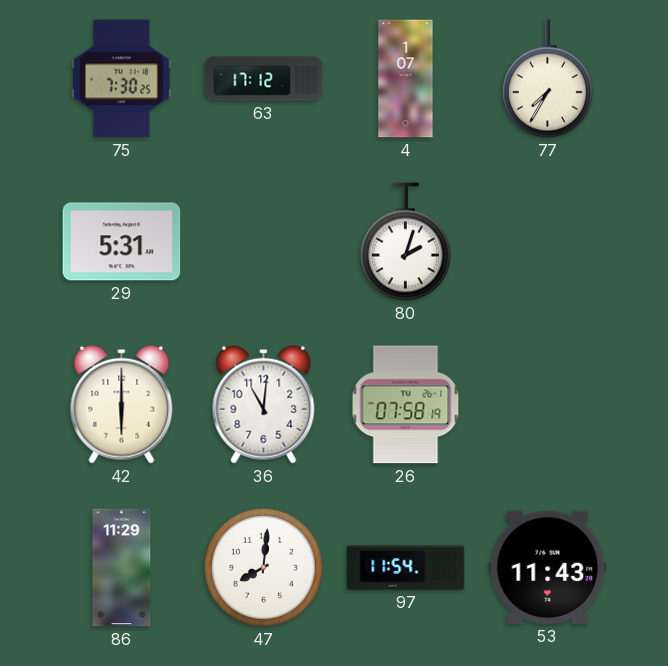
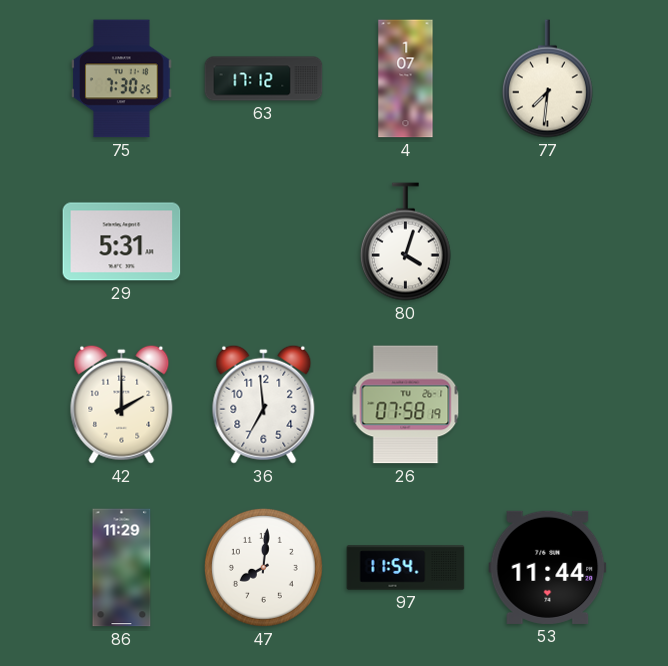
77: 7:35 -> 7:31
80: 2:03 -> 4:03
42: 6:00 -> 2:00
36: 11:01 -> 6:59
53: 11:43 -> 11:44
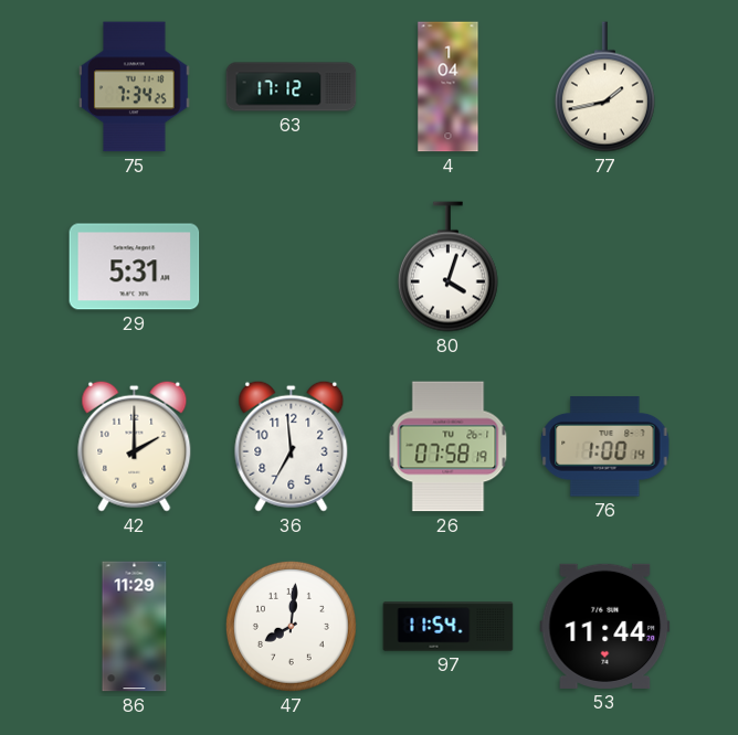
75: 7:30 -> 7:34
4: 1:07 -> 1:04
77: 7:31 -> 1:43
76: none -> 1:00
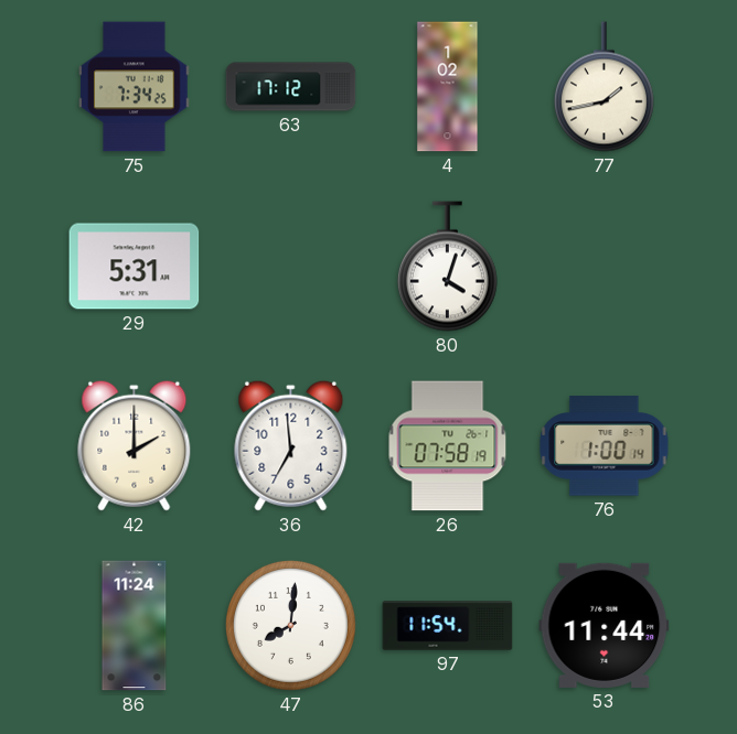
4: 1:04 -> 1:02
86: 11:29 -> 11:24
